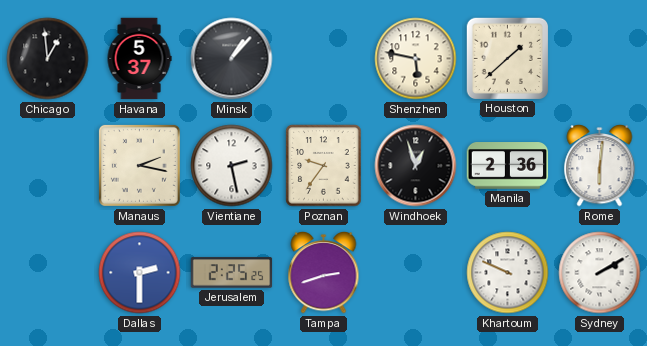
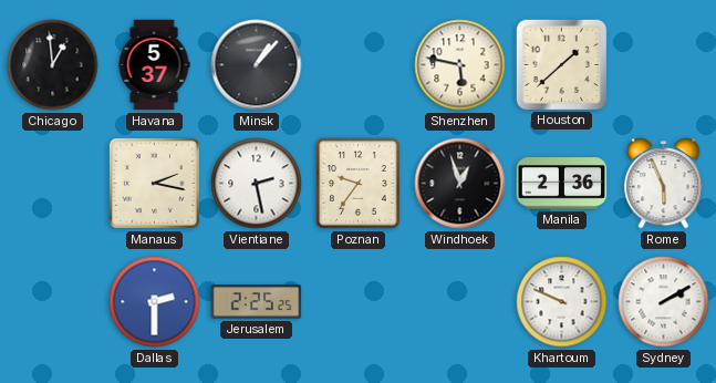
Rome: 6:01 -> 5:56
Tampa: 2:42 -> none
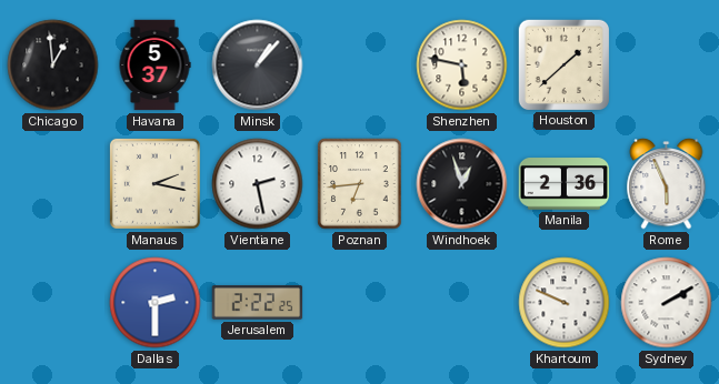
Poznan: 9:36 -> 6:44
Jerusalem: 2:25 -> 2:22
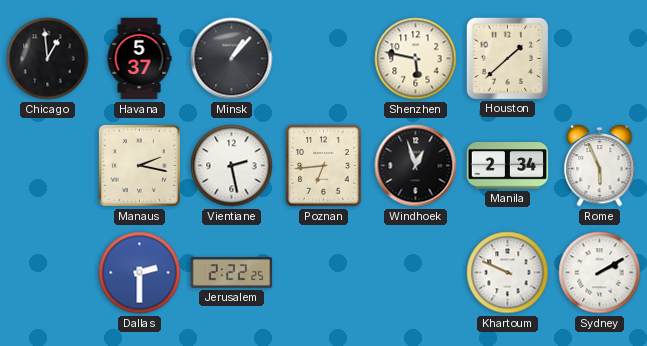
Manila: 2:36 -> 2:34
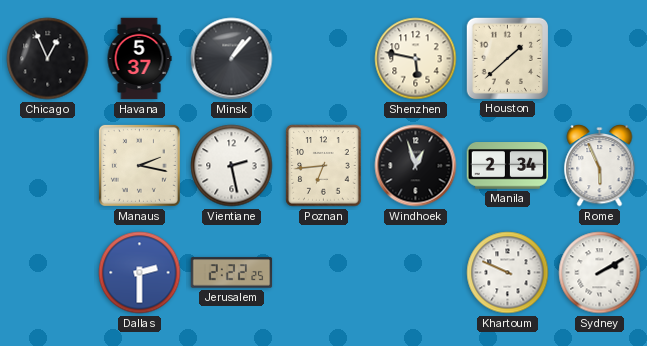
Chicago: 12:59 -> 12:56
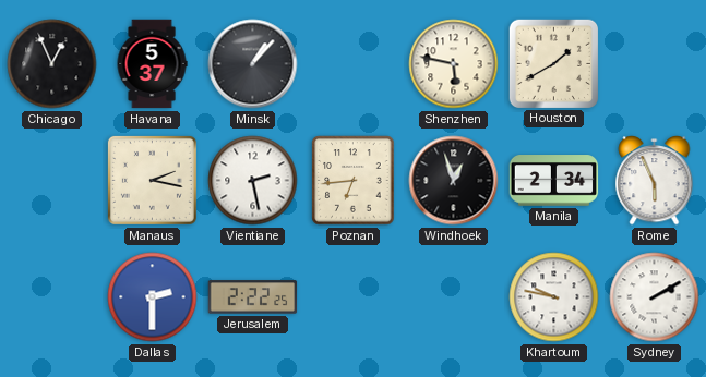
Houston: 1:38 -> 1:40
Khartoum: 9:49 -> 9:47
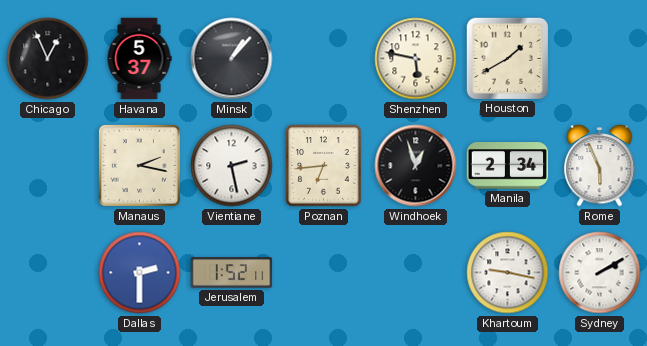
Jerusalem: 2:22 -> 1:52
Khartoum: 9:47 -> 9:17
